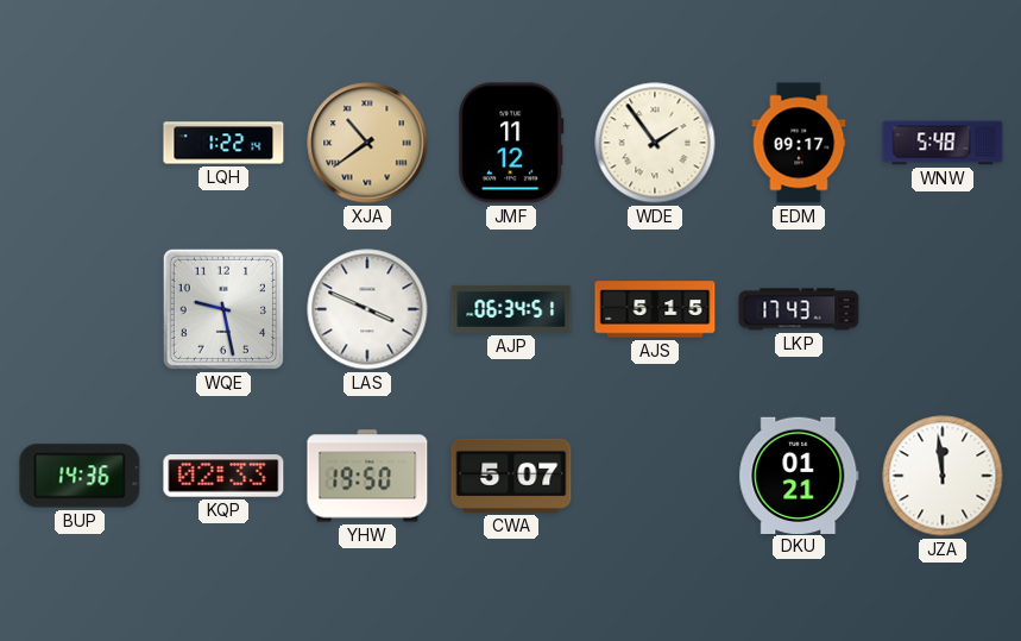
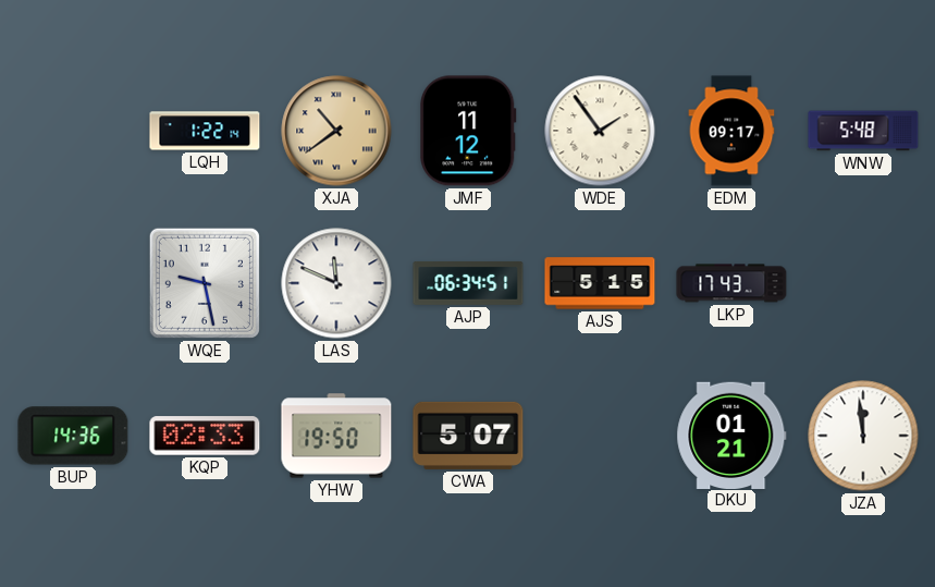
LAS: 3:49 -> 11:49
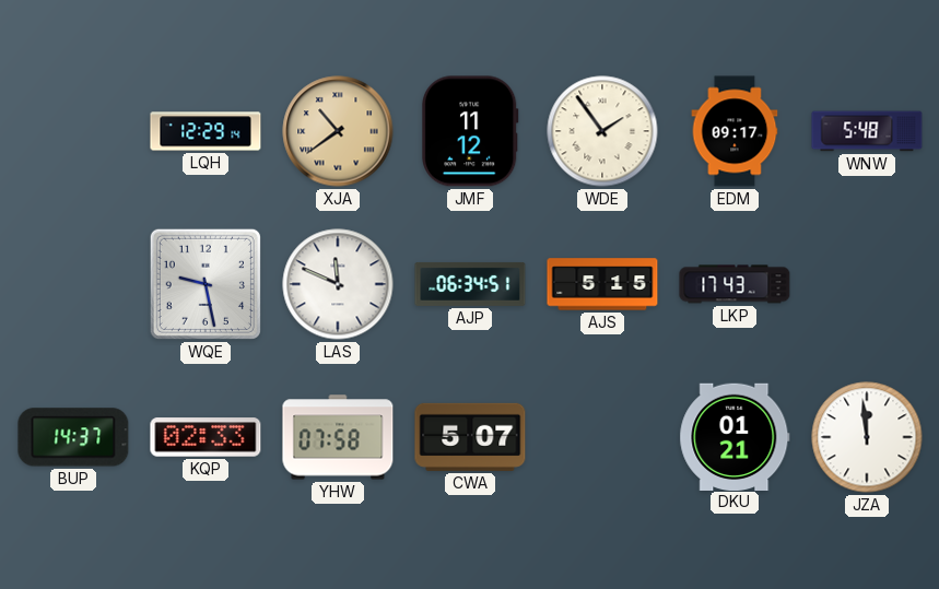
LQH: 1:22 -> 12:29
BUP: 14:36 -> 14:37
YHW: 19:50 -> 07:58
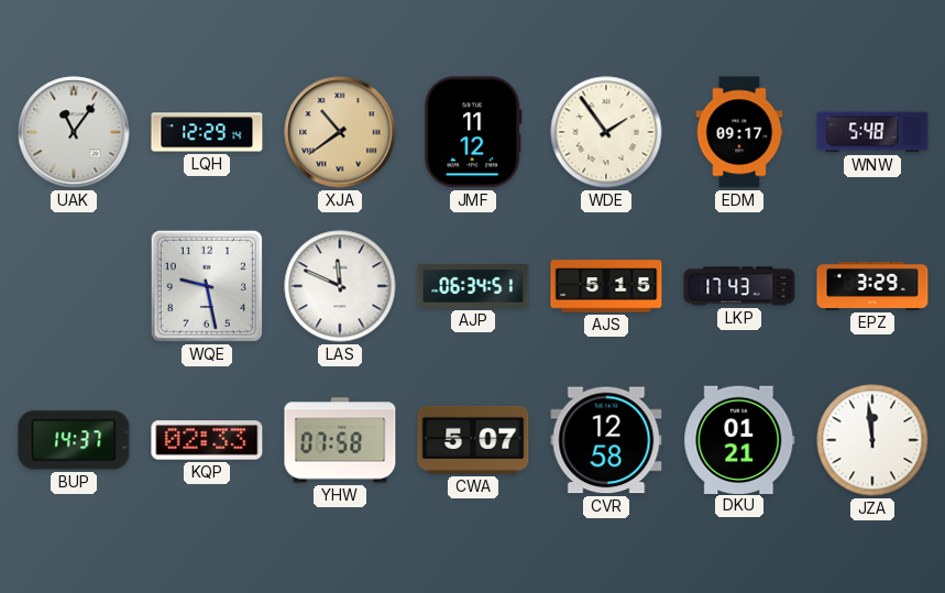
UAK: none -> 11:06
EPZ: none -> 3:29
CVR: none -> 12:58
